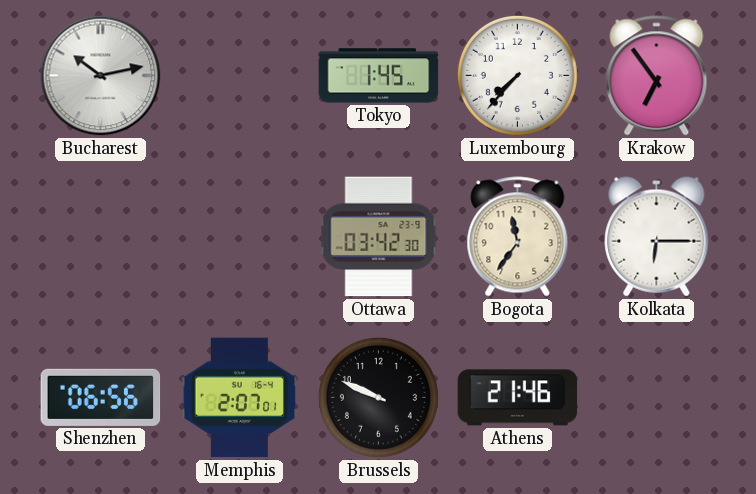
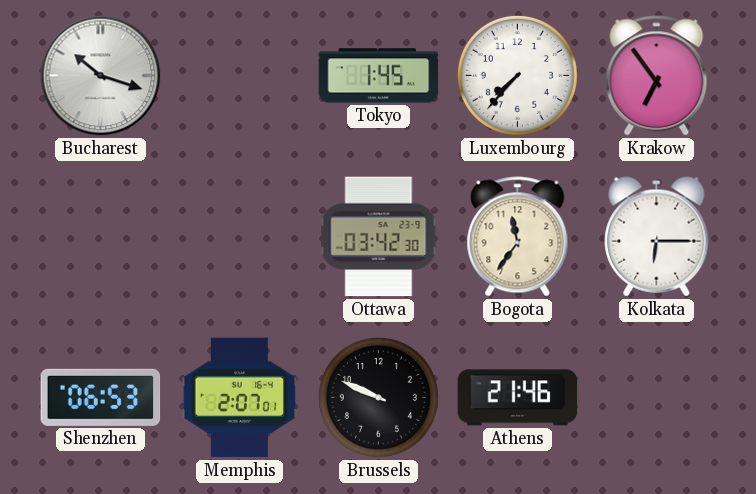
Bucharest: 10:13 -> 10:18
Shenzhen: 06:56 -> 06:53
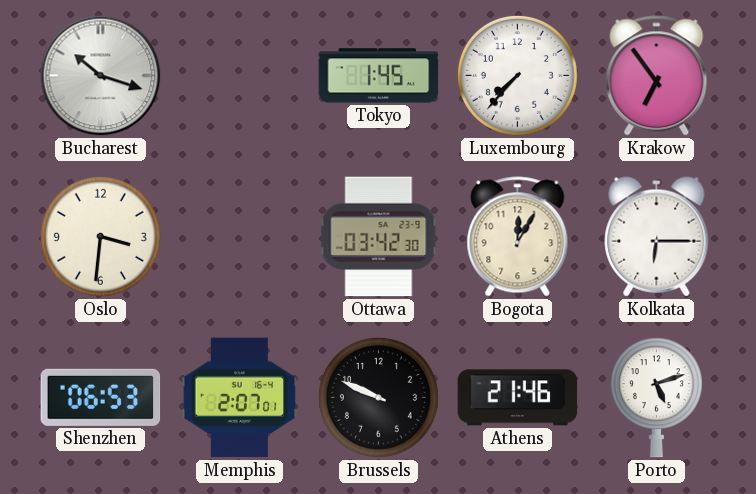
Oslo: none -> 3:31
Bogota: 11:36 -> 12:05
Porto: none -> 5:12
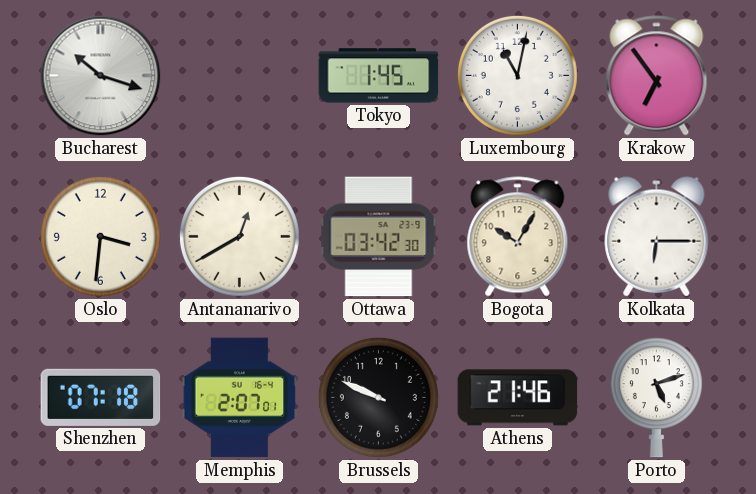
Luxembourg: 7:37 -> 11:02
Antananarivo: none -> 12:40
Bogota: 12:05 -> 10:05
Shenzhen: 06:53 -> 07:18
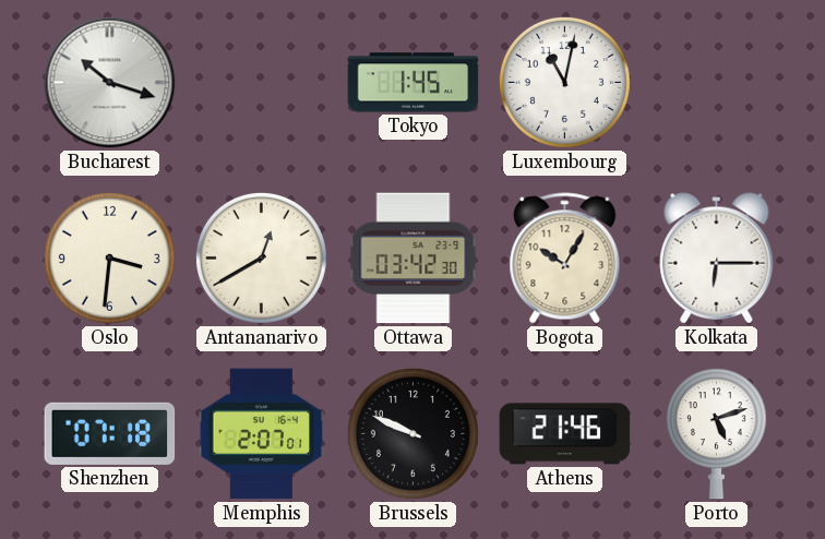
Krakow: 6:54 -> none
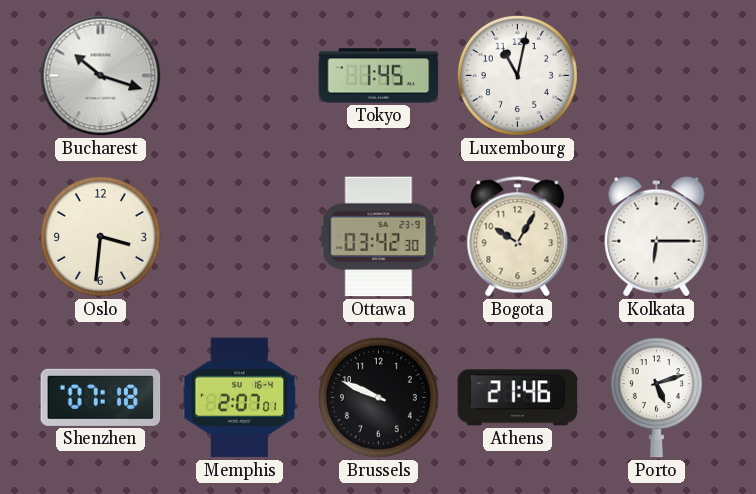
Antananarivo: 12:40 -> none
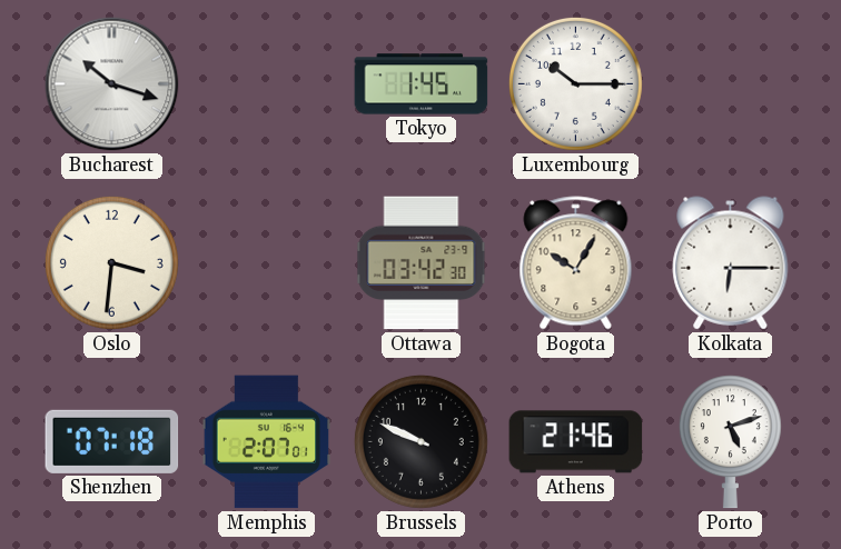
Luxembourg: 11:02 -> 10:15
